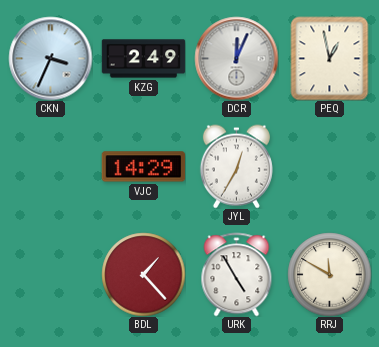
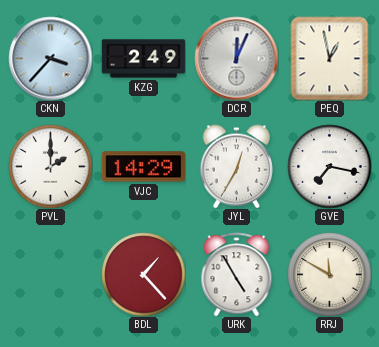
CKN: 3:34 -> 3:37
PVL: none -> 2:00
GVE: none -> 7:17
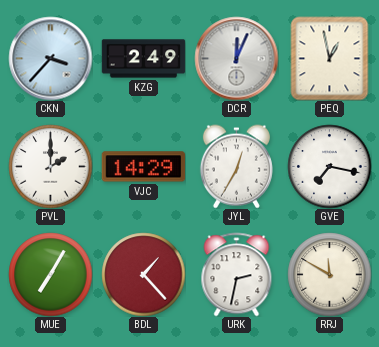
MUE: none -> 7:05
URK: 4:55 -> 2:32
